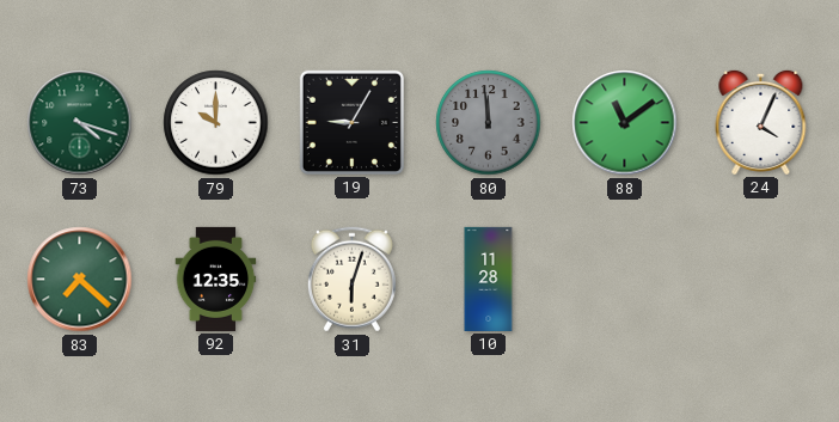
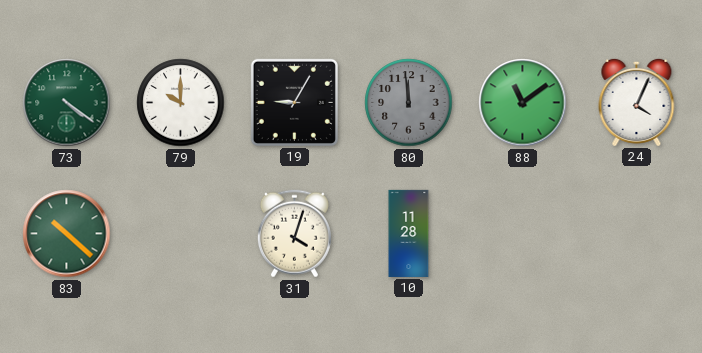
73: 4:18 -> 4:21
83: 7:22 -> 10:22
92: 12:35 -> none
31: 6:03 -> 4:03
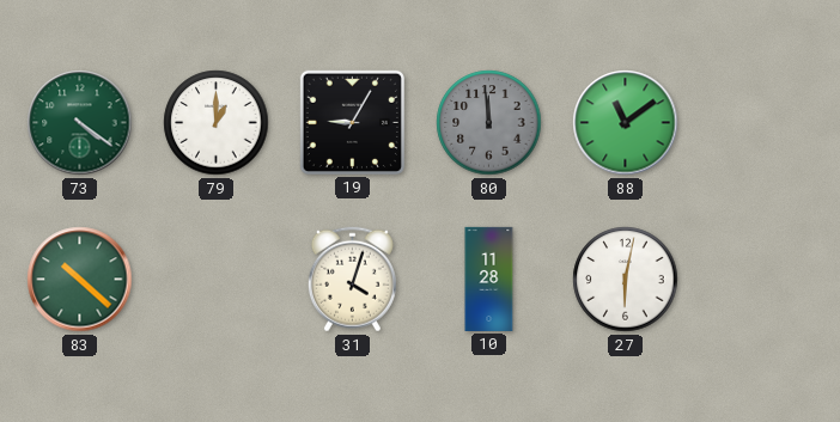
79: 10:00 -> 1:00
24: 4:04 -> none
27: none -> 6:02
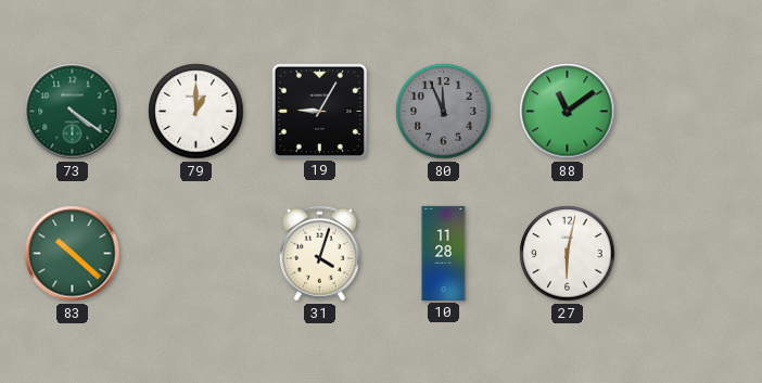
80: 11:59 -> 11:56
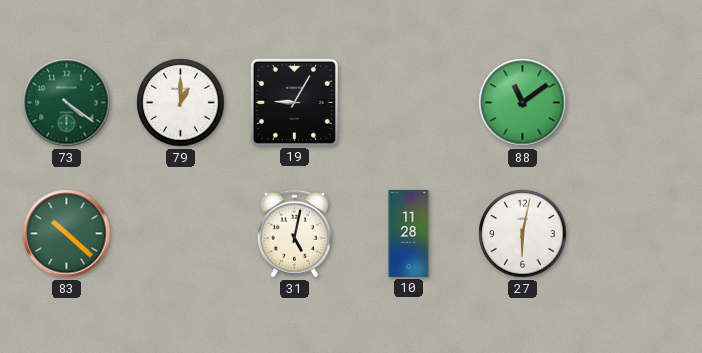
80: 11:56 -> none
31: 4:03 -> 5:02
